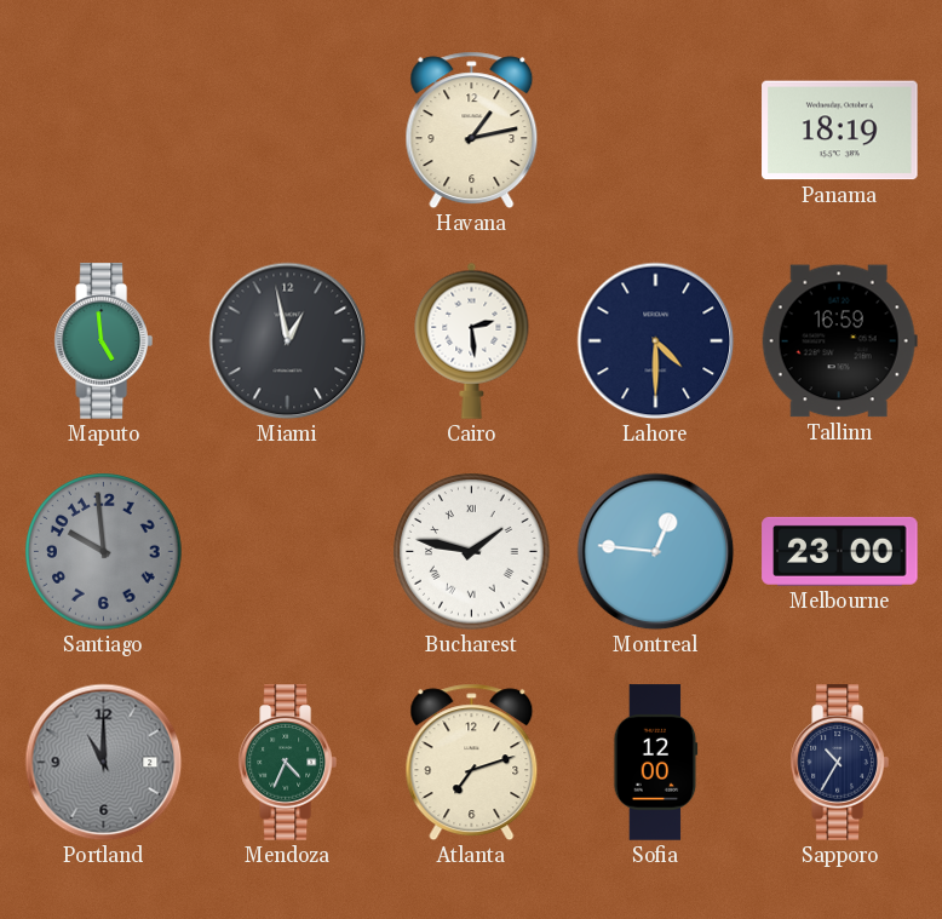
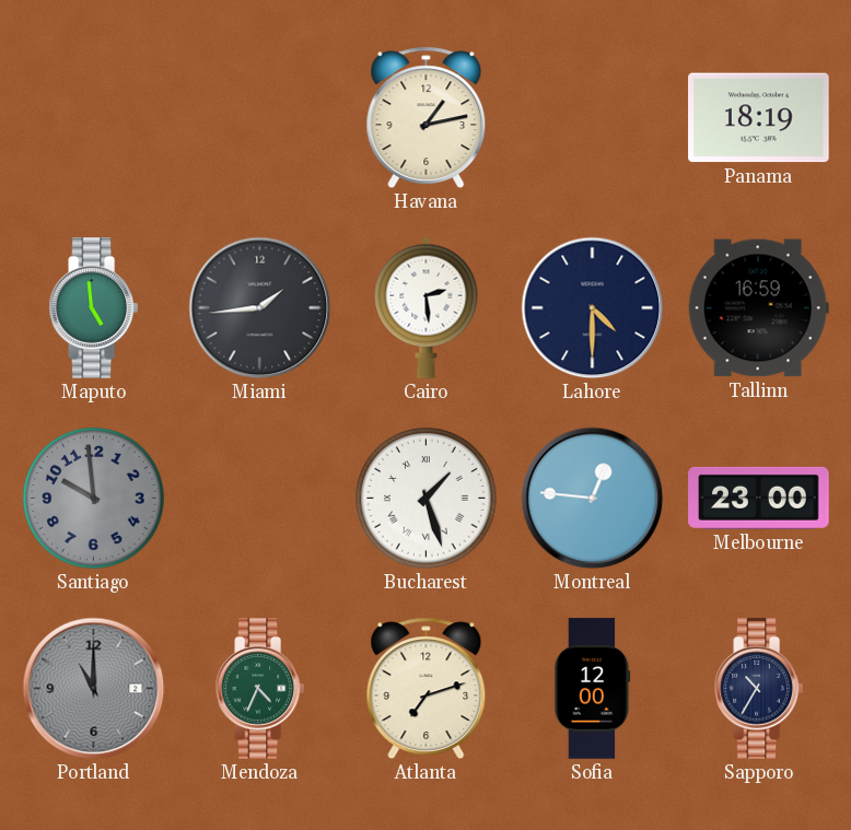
Miami: 12:58 -> 1:44
Bucharest: 1:47 -> 1:27
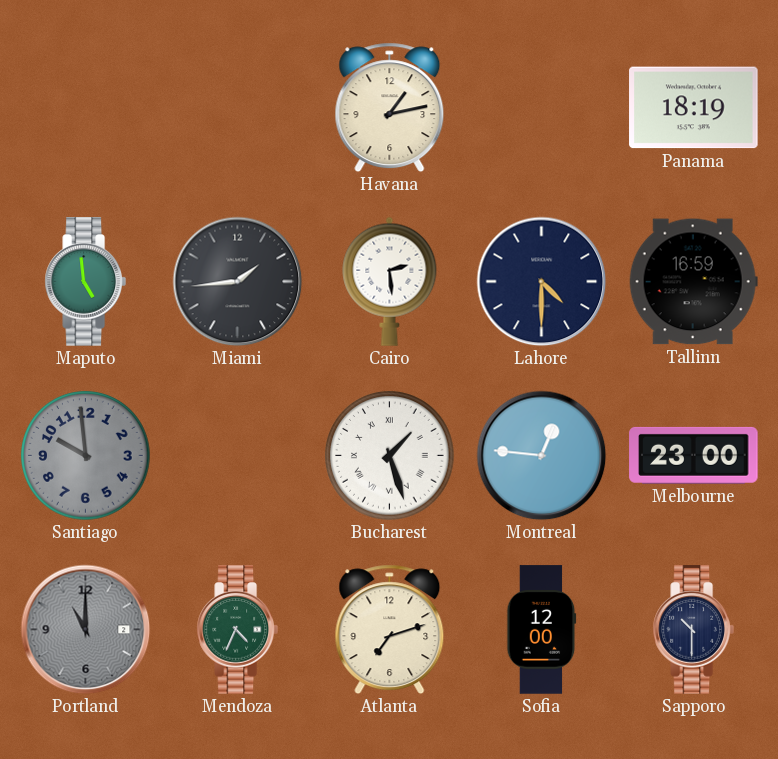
Sapporo: 10:35 -> 10:30
